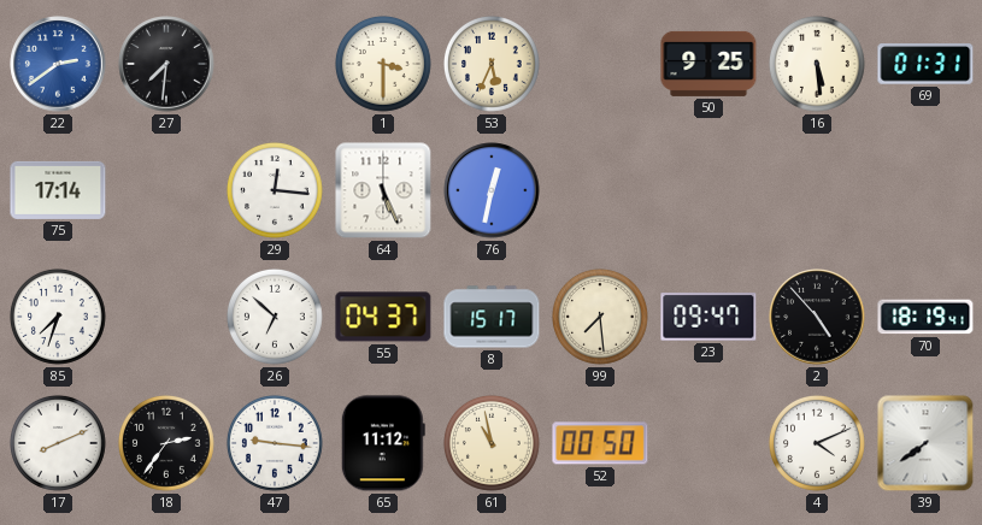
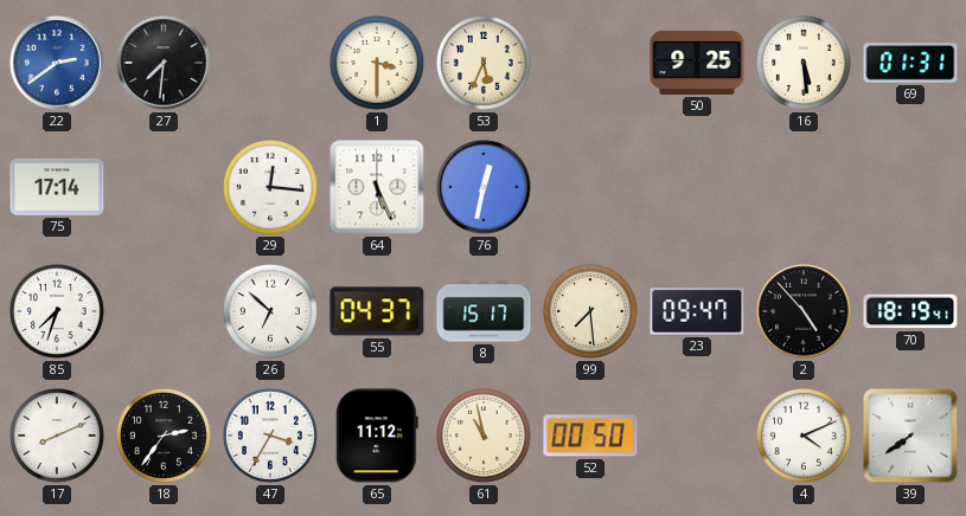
47: 9:16 -> 3:35
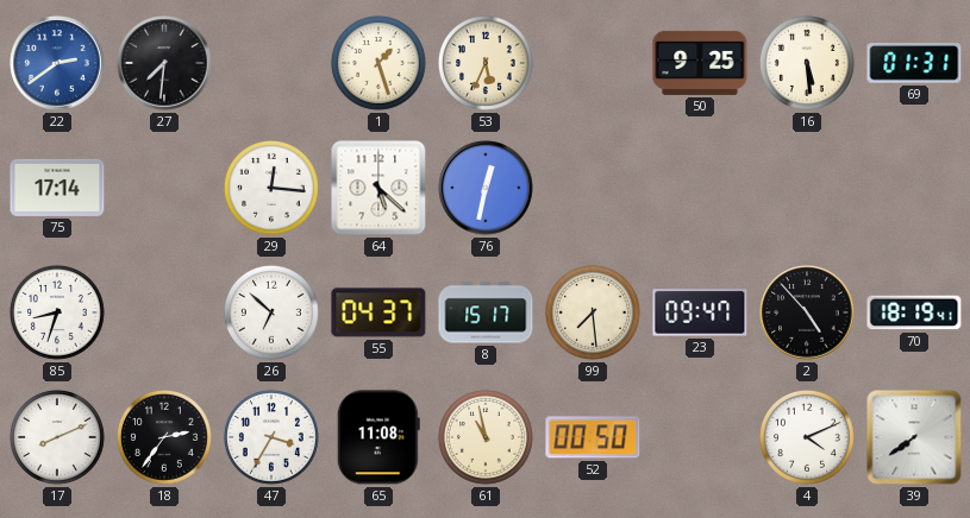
1: 3:30 -> 1:27
64: 5:26 -> 5:22
85: 7:33 -> 8:33
65: 11:12 -> 11:08
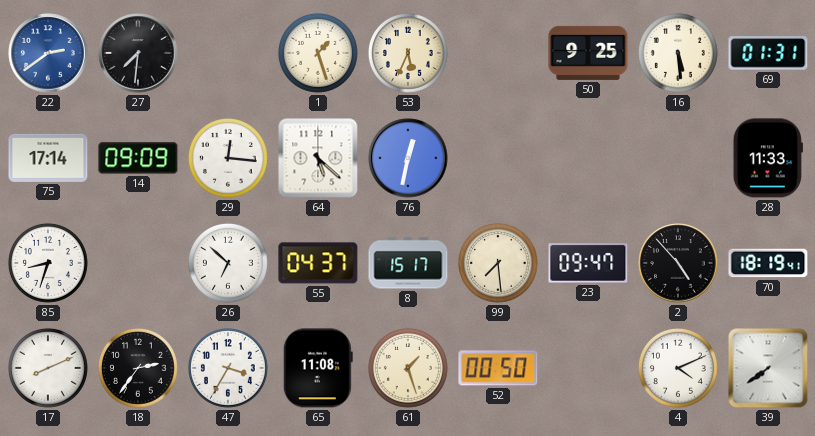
14: none -> 09:09
28: none -> 11:33
61: 10:58 -> 1:27
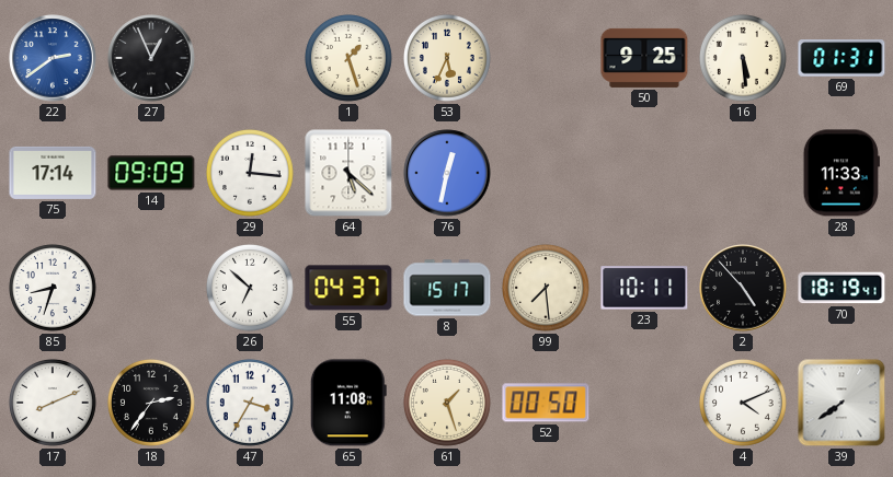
27: 7:31 -> 12:56
23: 09:47 -> 10:11
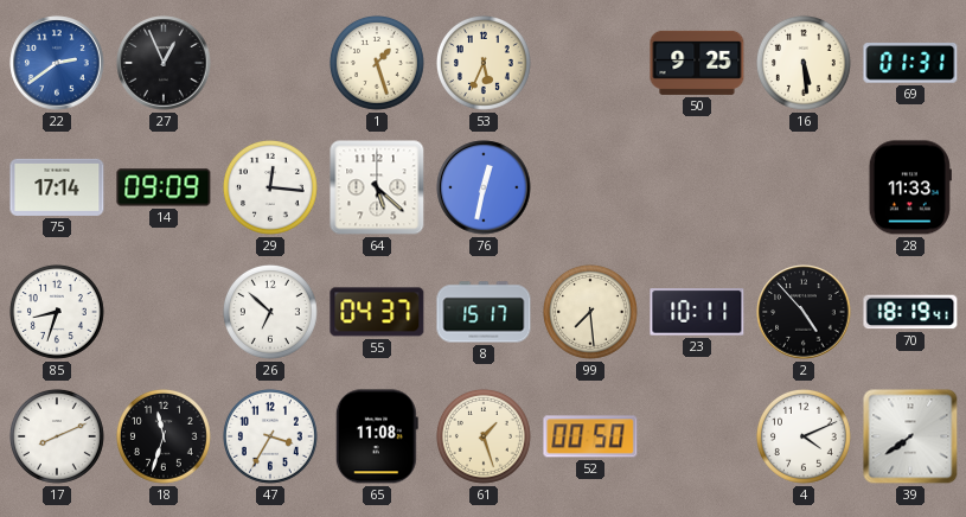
18: 2:36 -> 11:33
